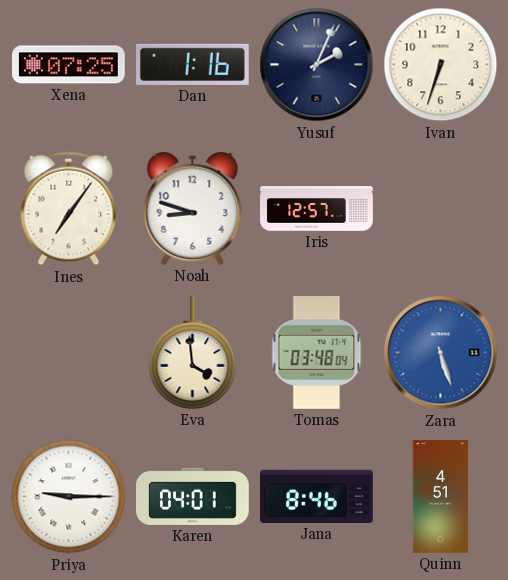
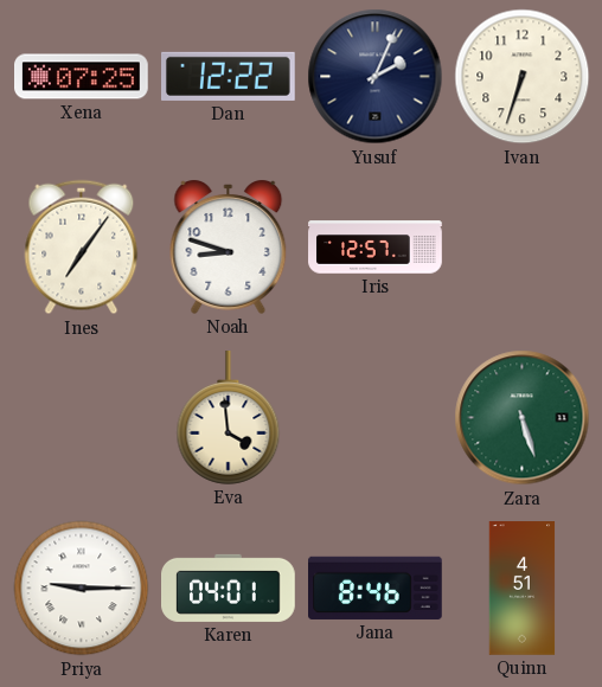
Dan: 1:16 -> 12:22
Tomas: 03:48 -> none
Zara dial: blue -> green
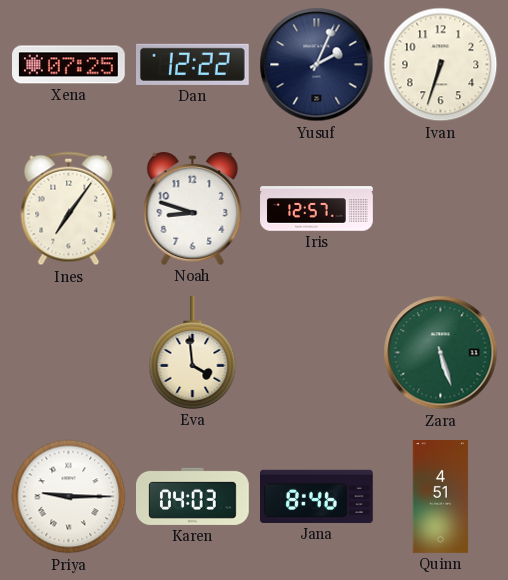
Karen: 04:01 -> 04:03
